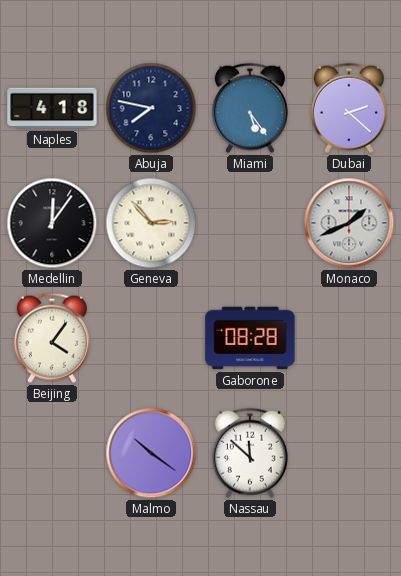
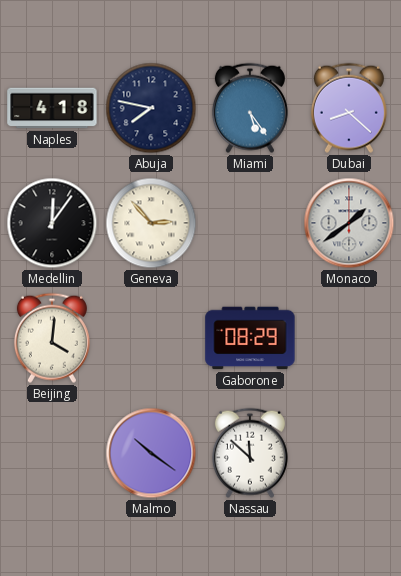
Dubai: 2:22 -> 8:22
Monaco: 1:41 -> 1:39
Beijing: 4:06 -> 4:01
Gaborone: 08:28 -> 08:29
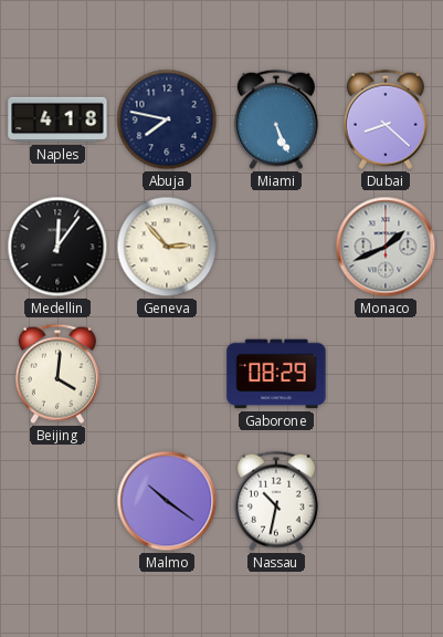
Miami: 5:24 -> 5:26
Monaco: 1:39 -> 1:41
Nassau: 11:52 -> 10:32
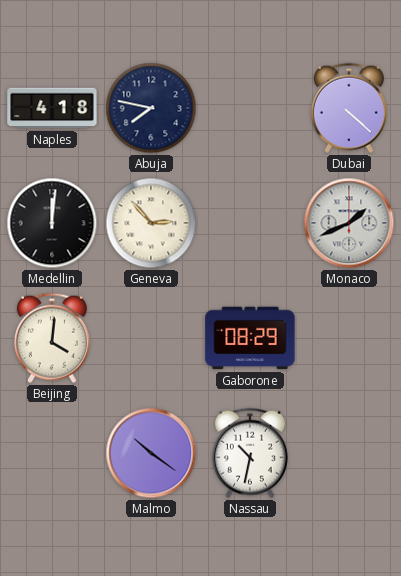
Miami: 5:26 -> none
Dubai: 8:22 -> 4:22
Medellin: 12:06 -> 12:01
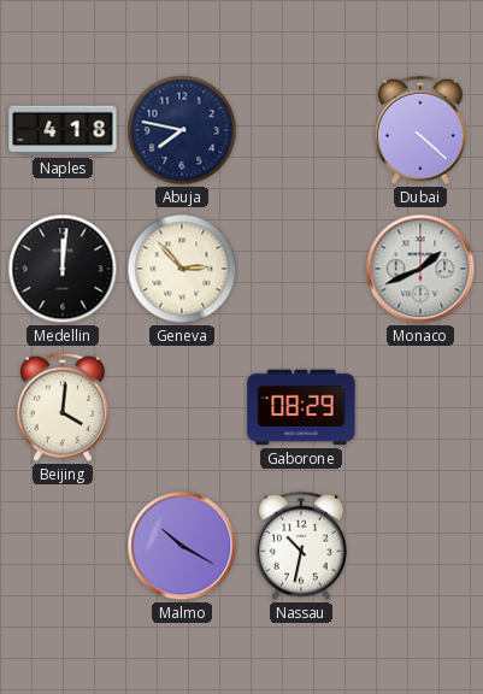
Malmo: 10:21 -> 10:20
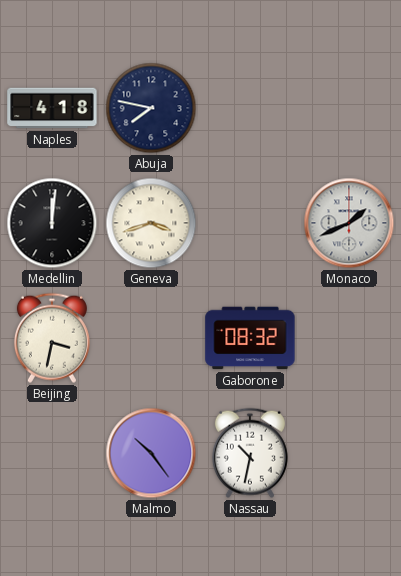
Dubai: 4:22 -> none
Geneva: 2:53 -> 3:42
Beijing: 4:01 -> 3:32
Gaborone: 08:29 -> 08:32
Malmo: 10:20 -> 10:24
